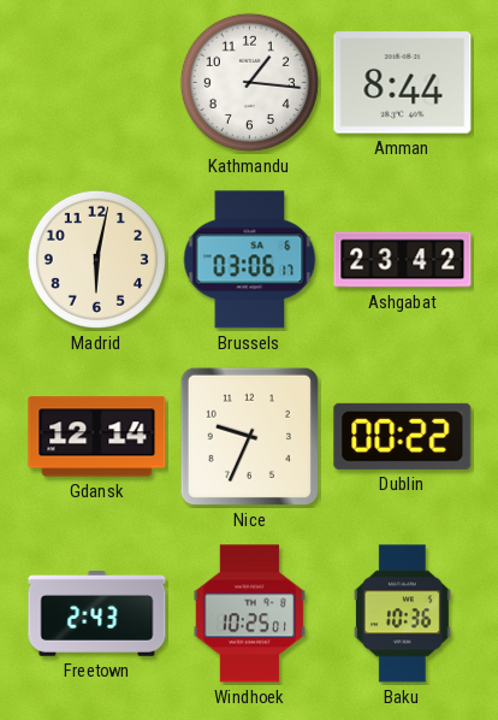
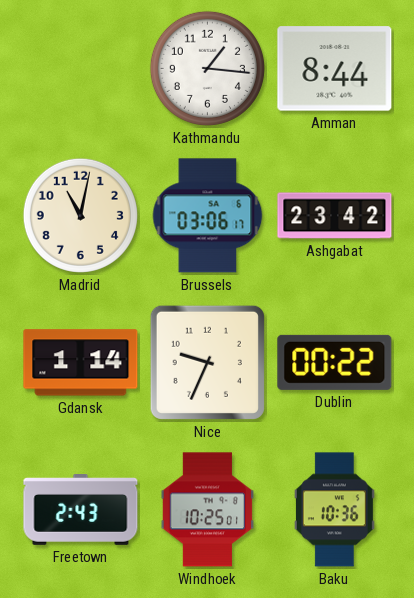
Madrid: 6:02 -> 11:02
Gdansk: 12:14 -> 1:14
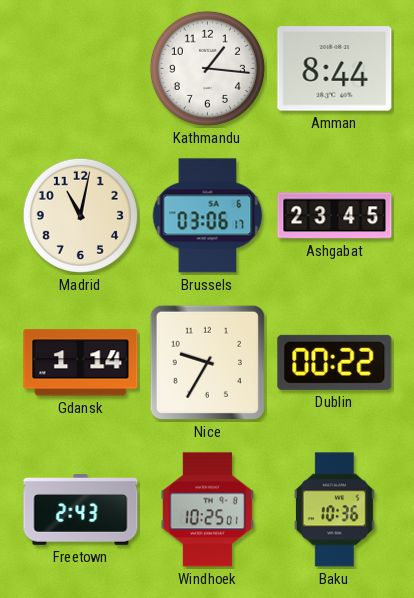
Ashgabat: 23:42 -> 23:45
Nice: 9:34 -> 9:35
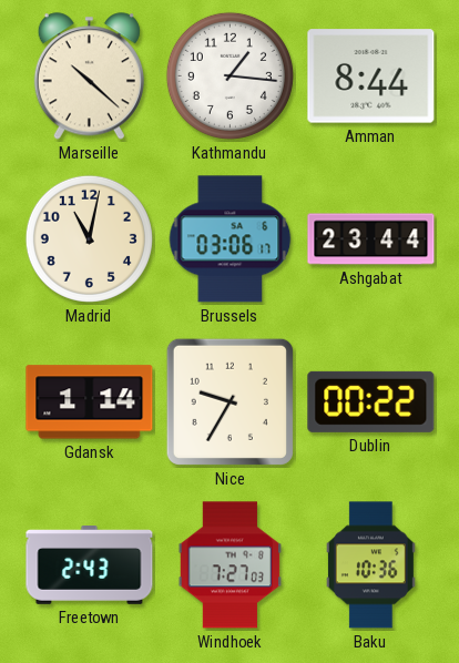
Marseille: none -> 10:22
Ashgabat: 23:45 -> 23:44
Windhoek: 10:25 -> 7:27
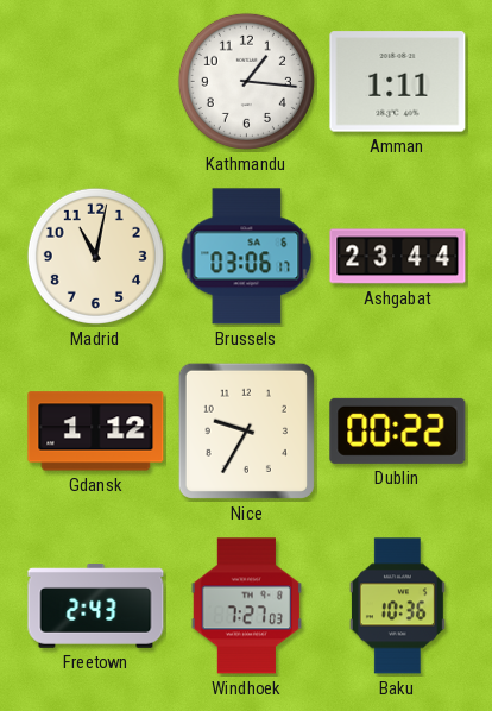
Marseille: 10:22 -> none
Amman: 8:44 -> 1:11
Gdansk: 1:14 -> 1:12
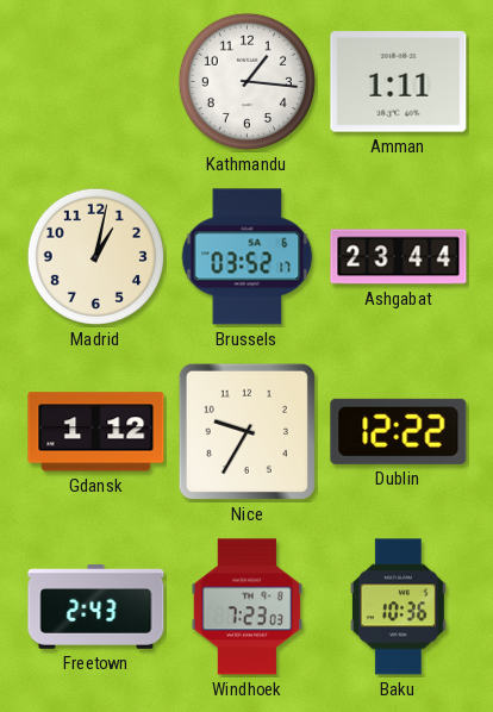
Madrid: 11:02 -> 1:02
Brussels: 03:06 -> 03:52
Dublin: 00:22 -> 12:22
Windhoek: 7:27 -> 7:23
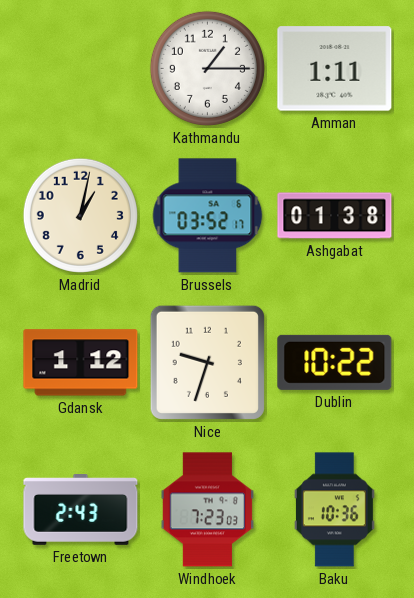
Kathmandu: 1:16 -> 1:15
Ashgabat: 23:44 -> 01:38
Nice: 9:35 -> 9:33
Dublin: 12:22 -> 10:22
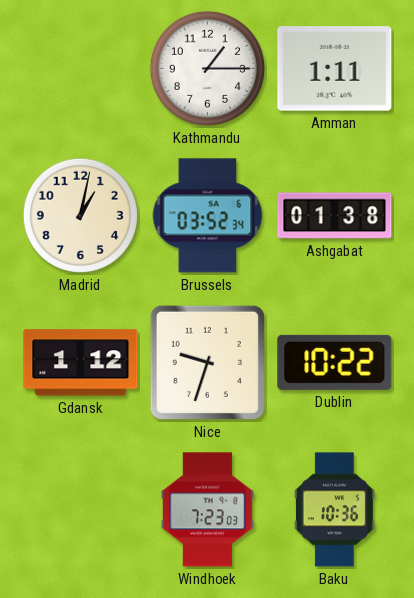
Brussels: 03:52:17 -> 03:52:34
Freetown: 2:43 -> none
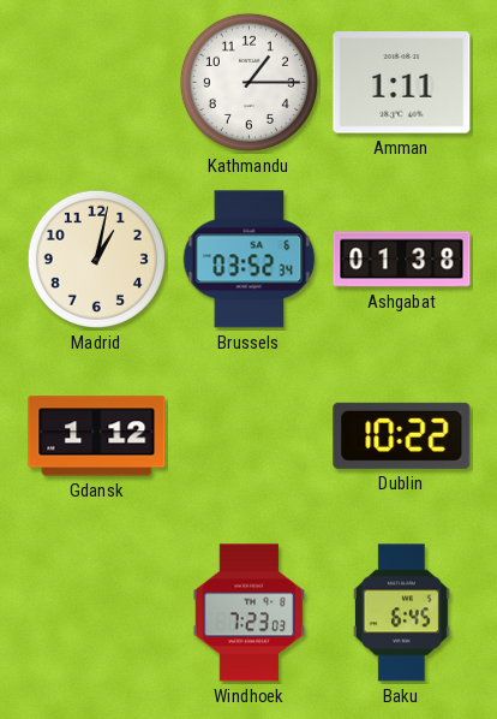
Nice: 9:33 -> none
Baku: 10:36 -> 6:45
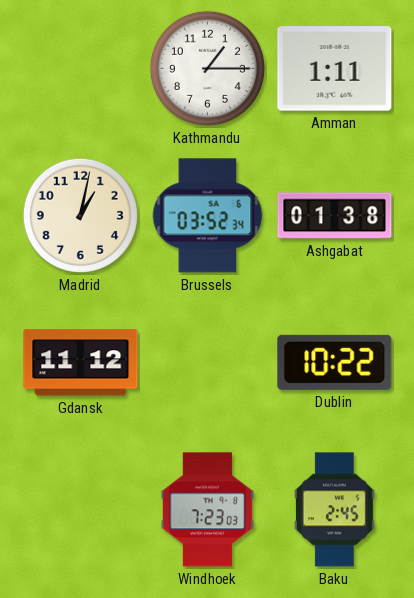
Gdansk: 1:12 -> 11:12
Baku: 6:45 -> 2:45
